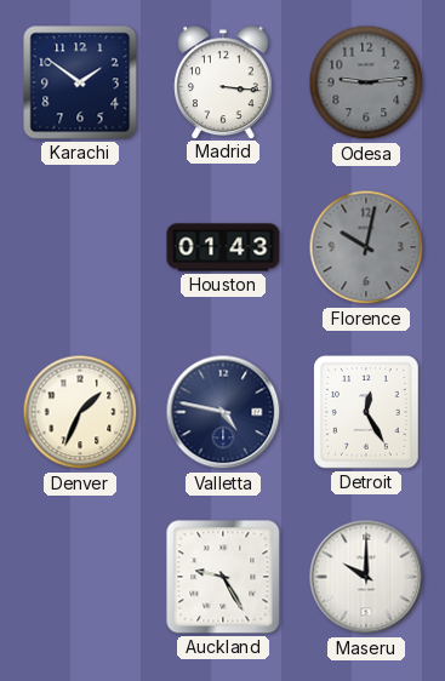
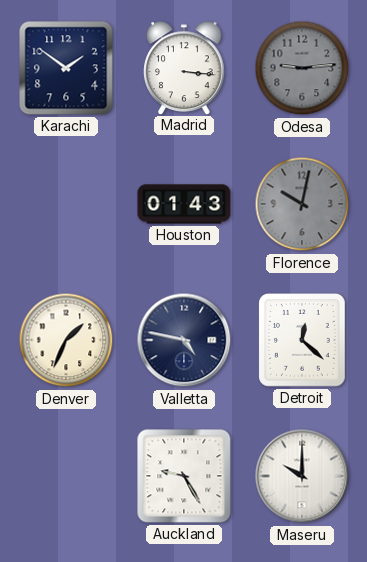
Detroit: 12:25 -> 12:22
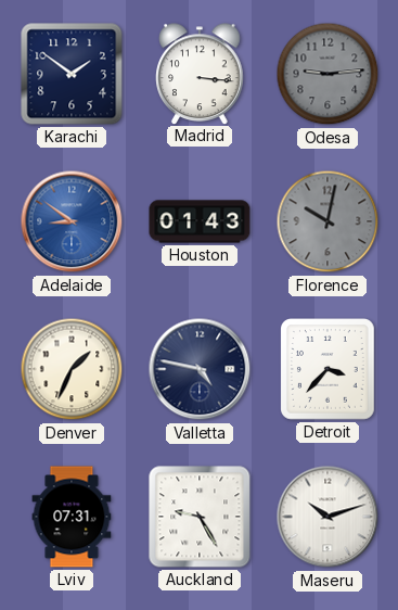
Adelaide: none -> 8:51
Detroit: 12:22 -> 3:37
Lviv: none -> 07:31
Maseru: 10:00 -> 10:12
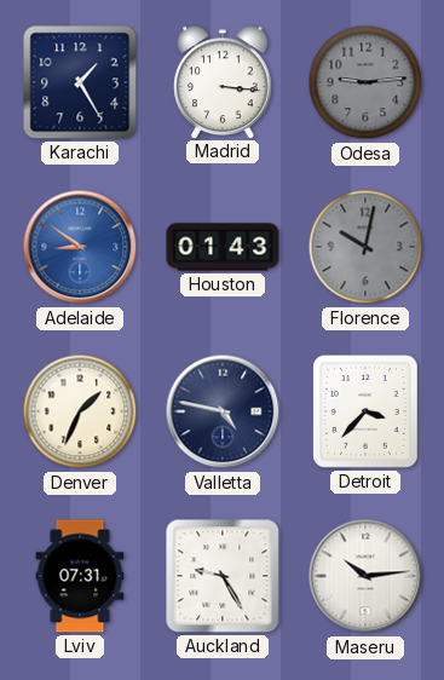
Karachi: 1:51 -> 1:25
Maseru: 10:12 -> 10:14
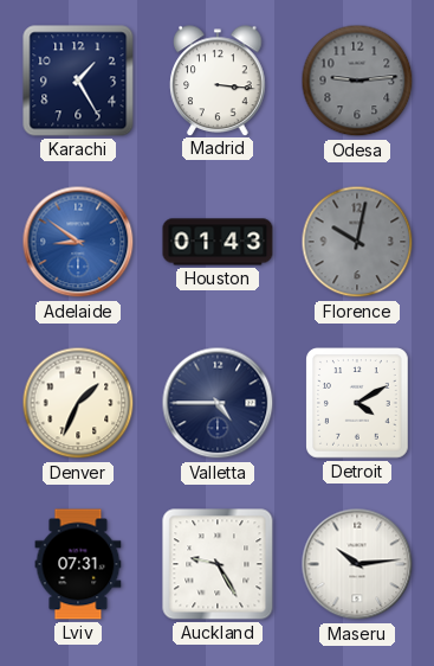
Valletta: 4:47 -> 4:45
Detroit: 3:37 -> 4:10
